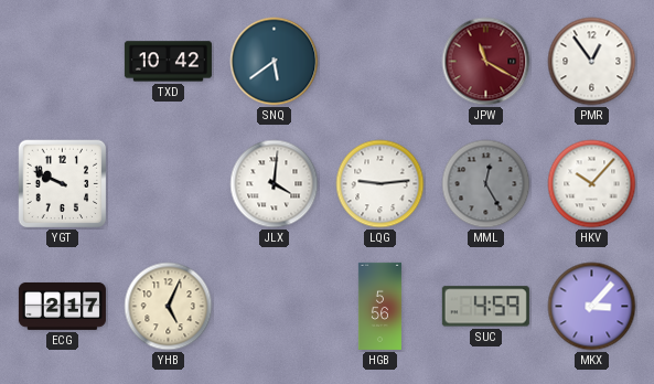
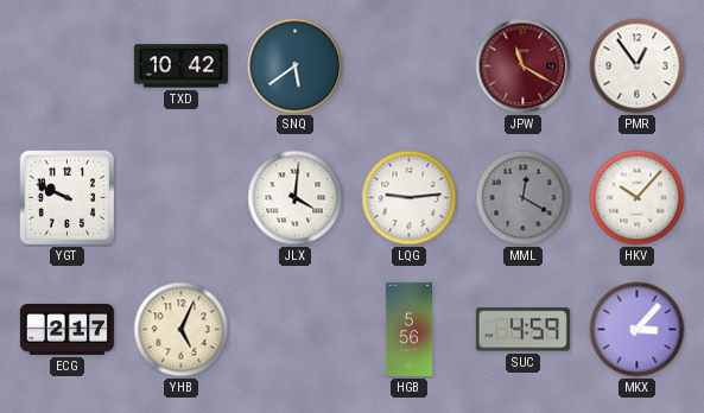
MML: 12:25 -> 12:20
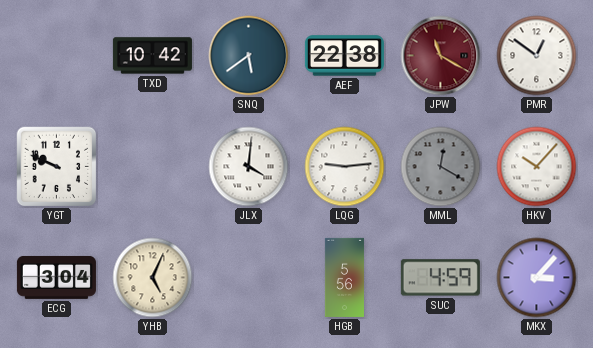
AEF: none -> 22:38
PMR: 12:54 -> 12:51
ECG: 2:17 -> 3:04
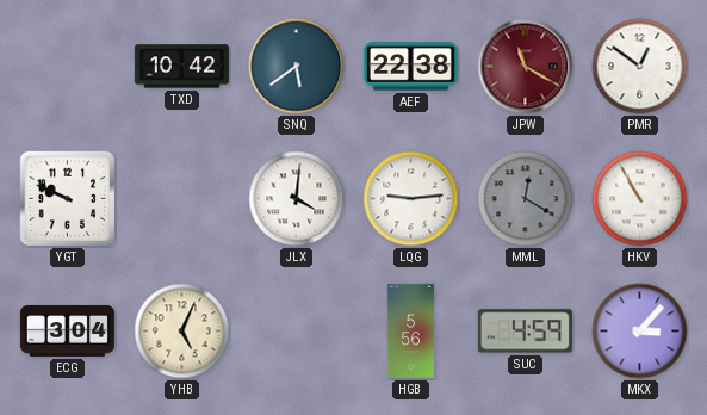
HKV: 10:07 -> 10:55
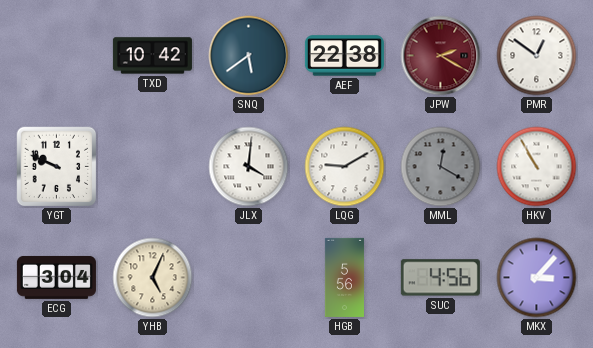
JPW: 11:20 -> 2:20
LQG: 9:14 -> 9:10
SUC: 4:59 -> 4:56
